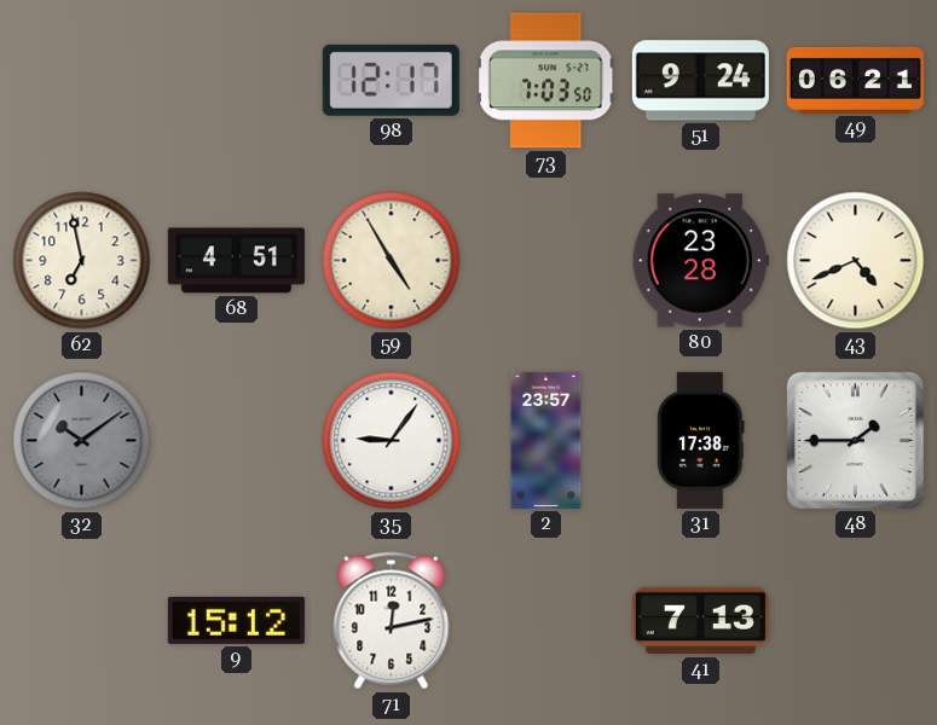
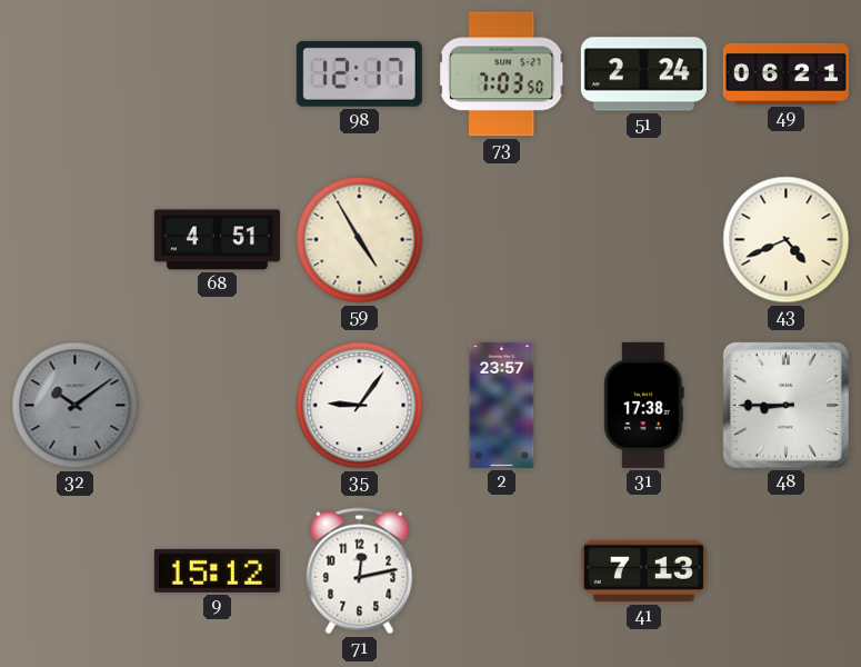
51: 9:24 -> 2:24
62: 6:58 -> none
80: 23:28 -> none
48: 1:45 -> 8:45
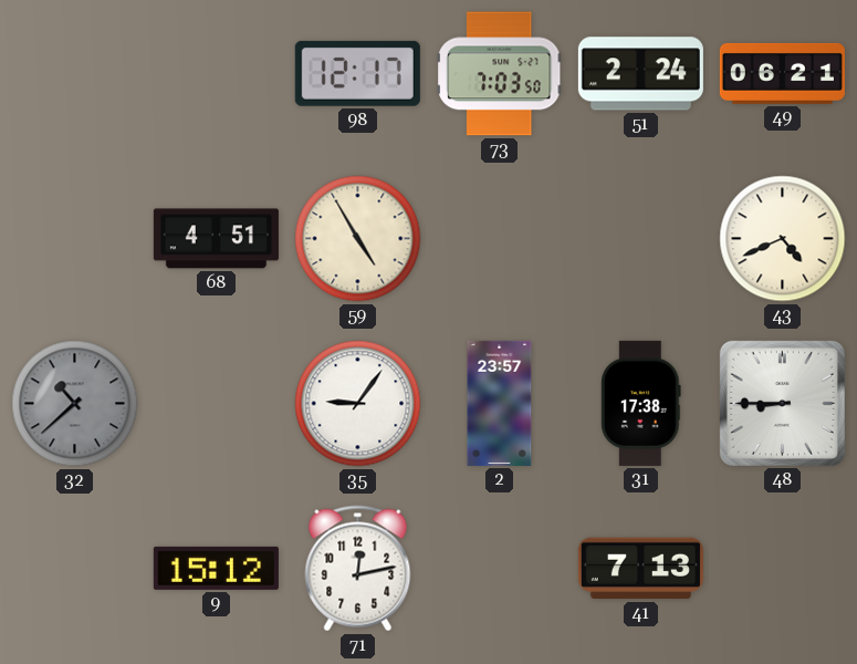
32: 10:09 -> 10:38
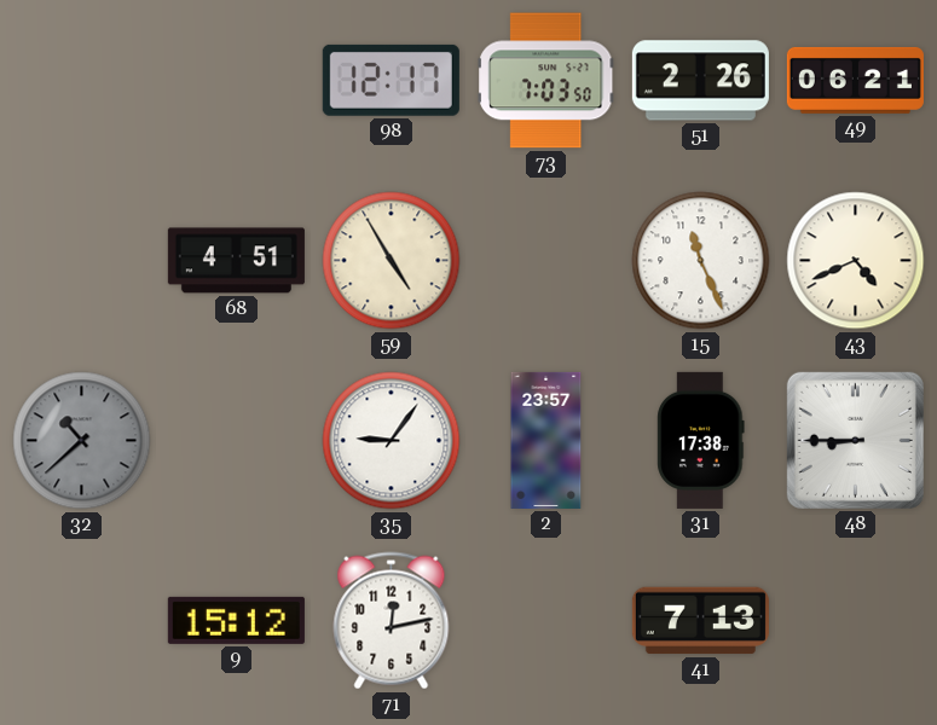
51: 2:24 -> 2:26
15: none -> 11:26
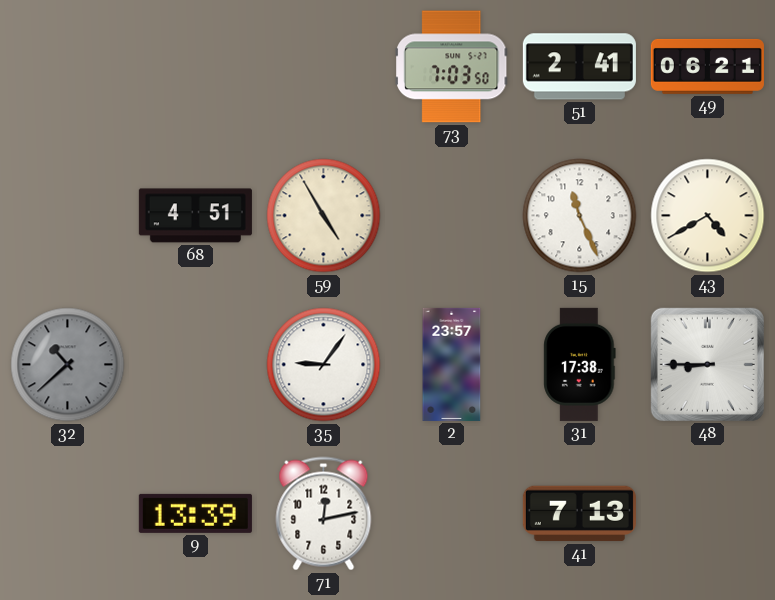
98: 12:17 -> none
51: 2:26 -> 2:41
43: 4:41 -> 4:40
9: 15:12 -> 13:39
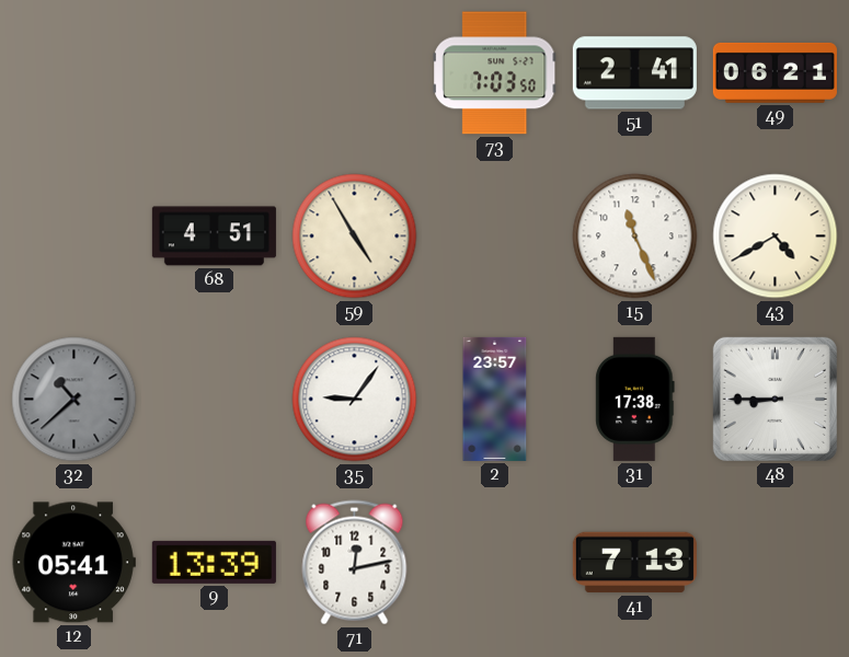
12: none -> 05:41
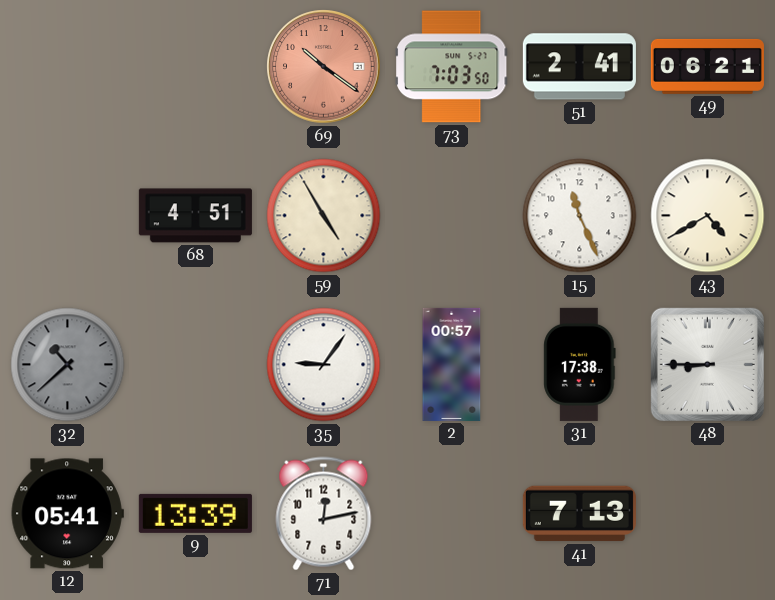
69: none -> 10:21
2: 23:57 -> 00:57
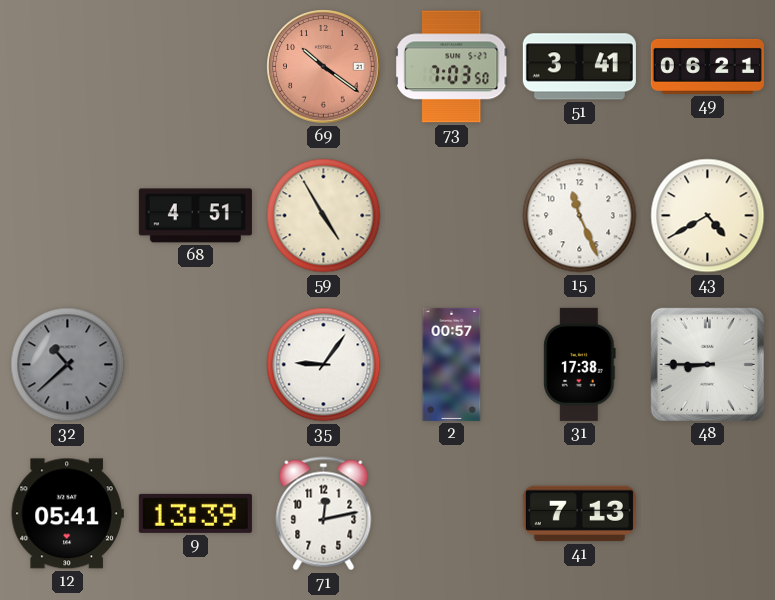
51: 2:41 -> 3:41
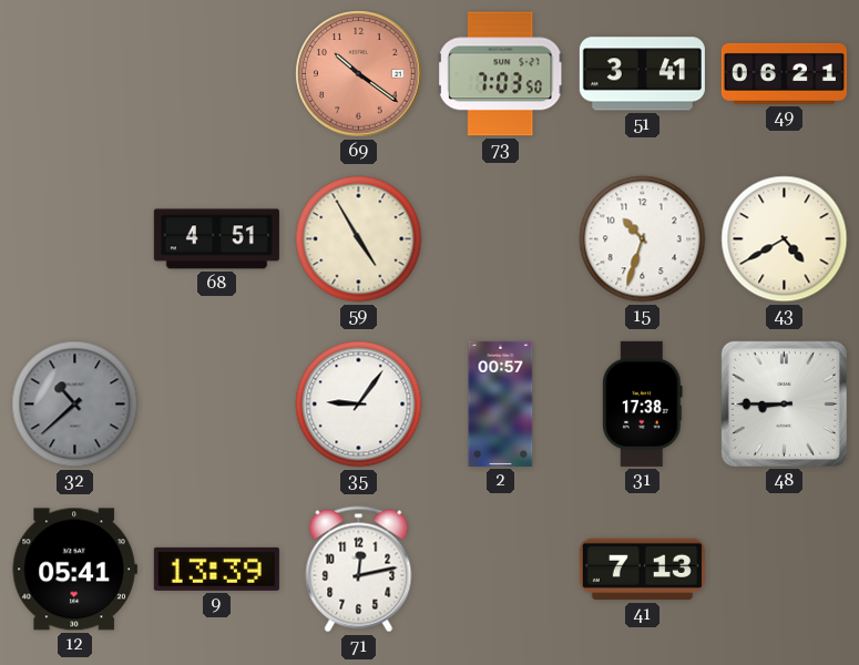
15: 11:26 -> 10:33
